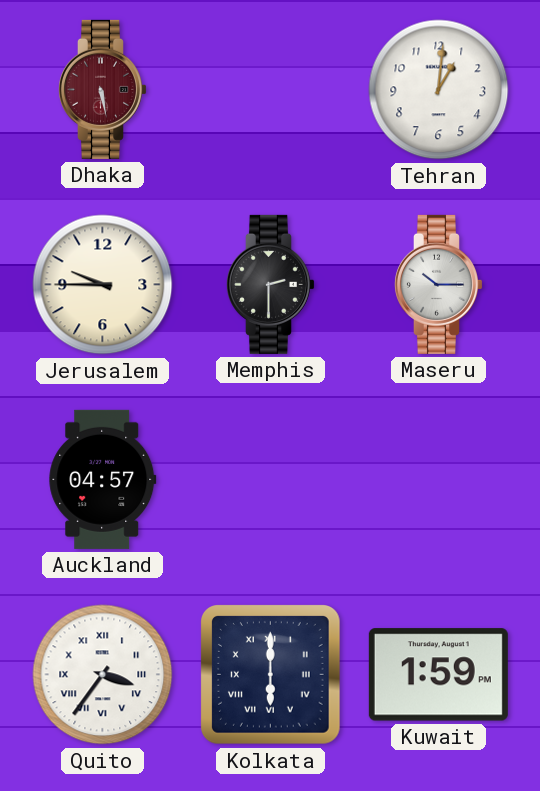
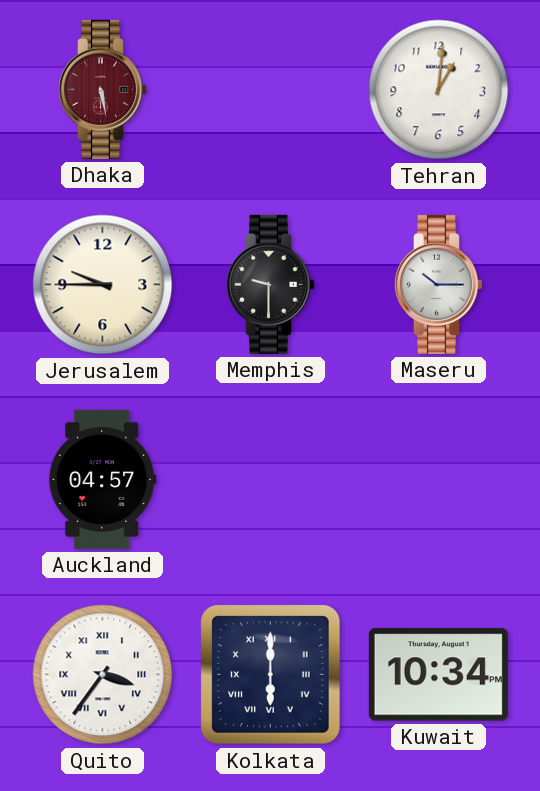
Memphis: 2:30 -> 9:30
Kuwait: 1:59 -> 10:34
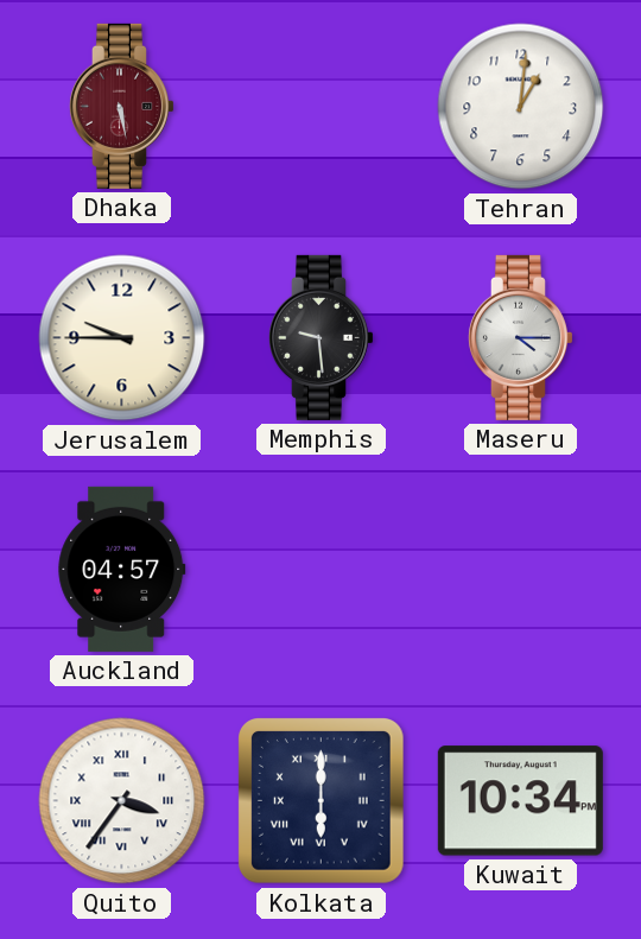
Memphis: 9:30 -> 9:29
Maseru: 10:15 -> 4:15
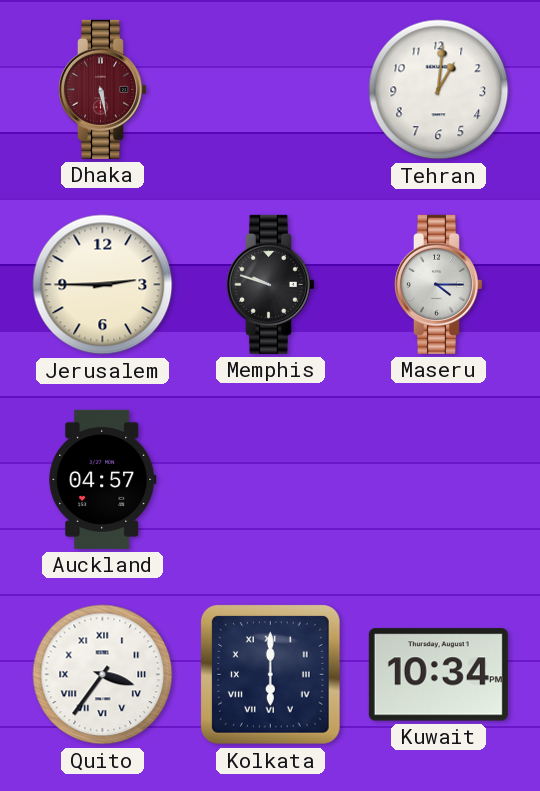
Jerusalem: 9:45 -> 2:45
Memphis: 9:29 -> 9:48
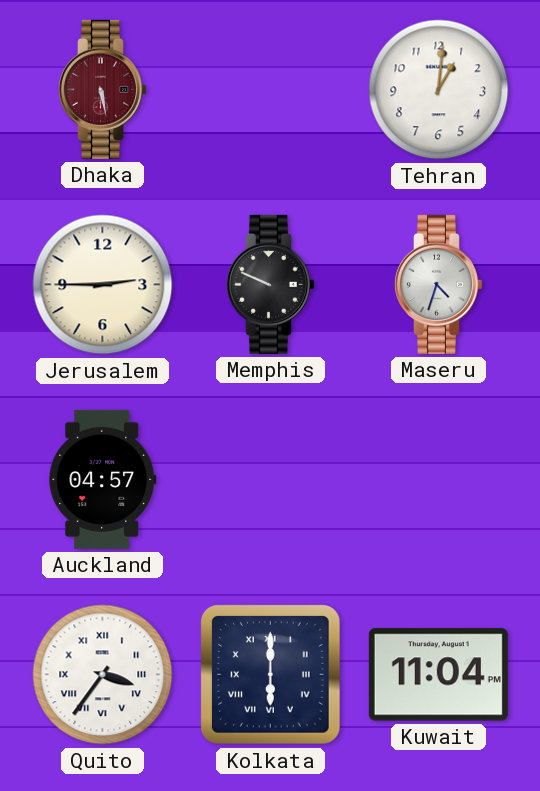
Memphis: 9:48 -> 9:49
Maseru: 4:15 -> 4:33
Kuwait: 10:34 -> 11:04
